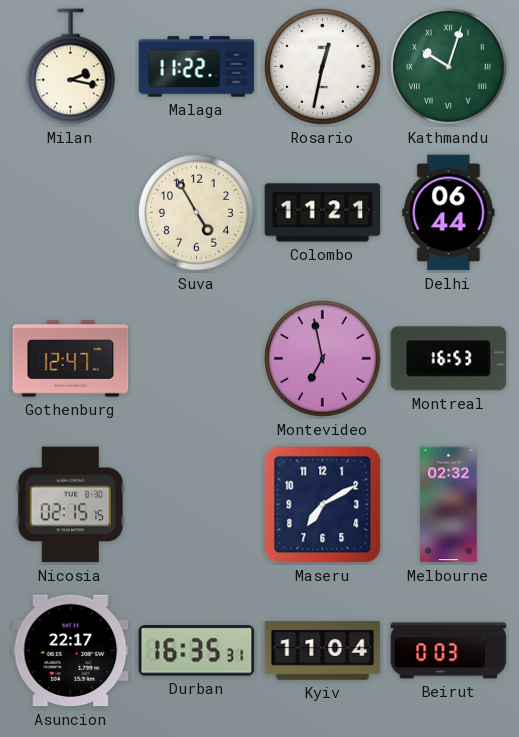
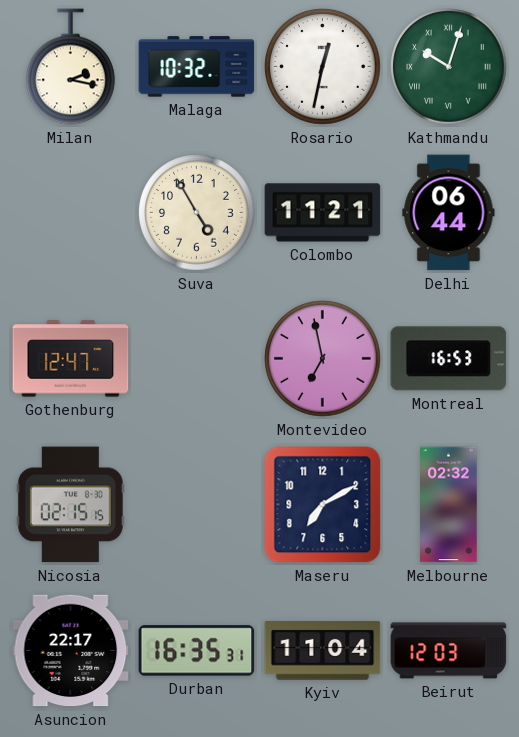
Malaga: 11:22 -> 10:32
Beirut: 0:03 -> 12:03
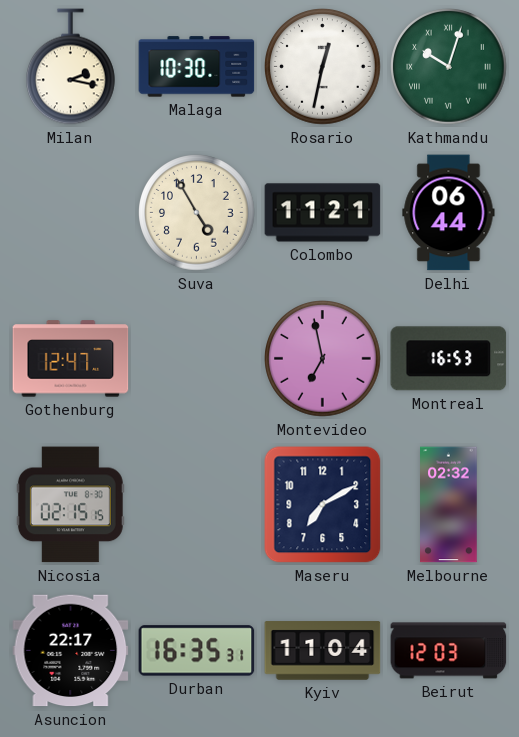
Malaga: 10:32 -> 10:30
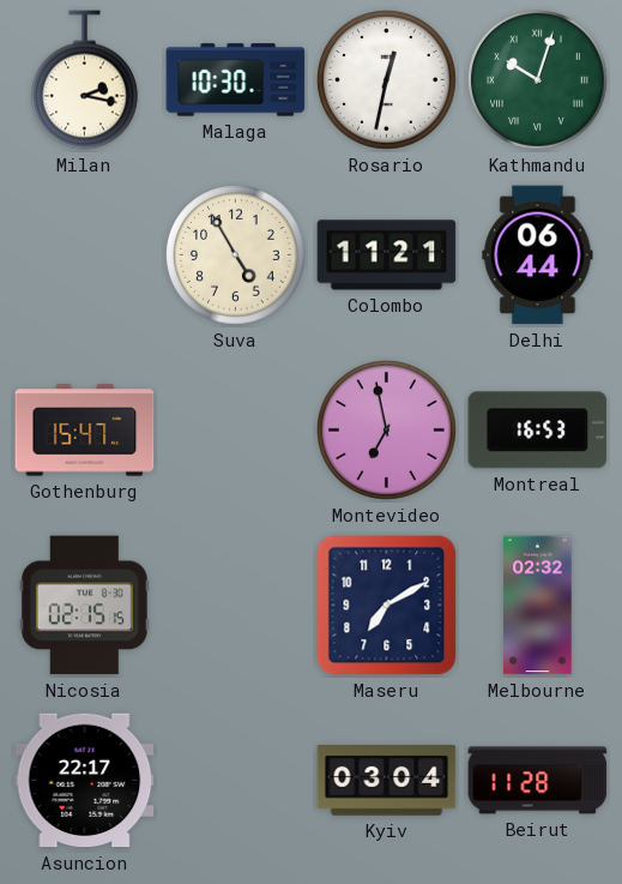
Gothenburg: 12:47 -> 15:47
Durban: 16:35 -> none
Kyiv: 11:04 -> 03:04
Beirut: 12:03 -> 11:28
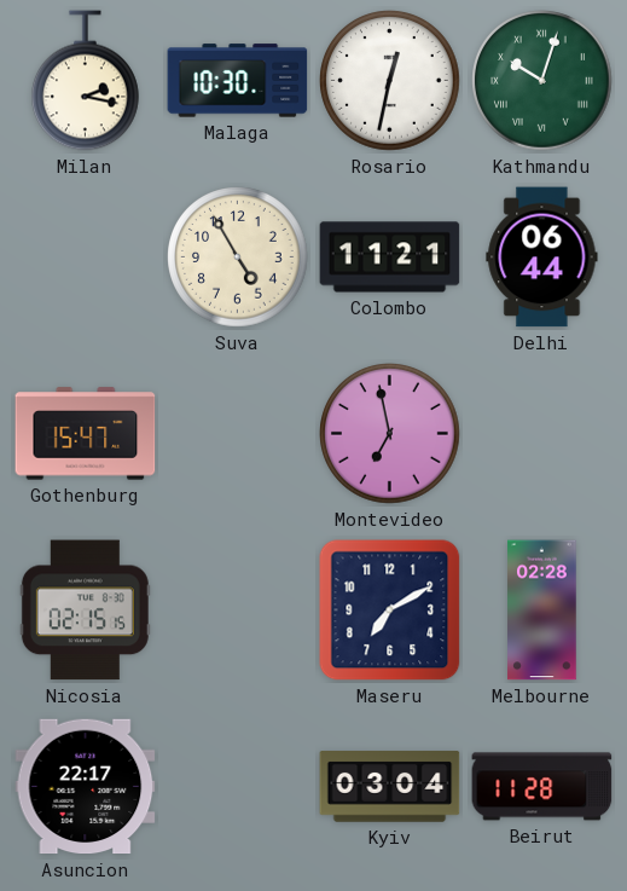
Montreal: 16:53 -> none
Melbourne: 02:32 -> 02:28
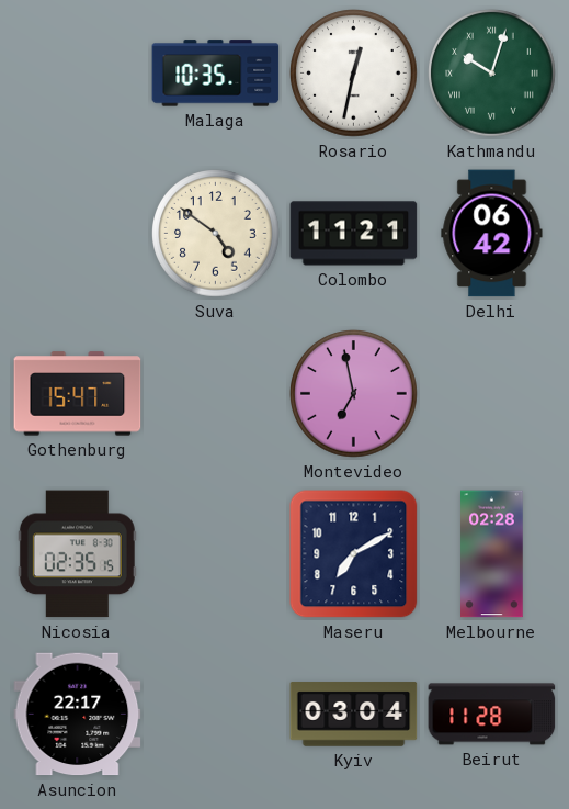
Milan: 2:17 -> none
Malaga: 10:30 -> 10:35
Suva: 4:55 -> 4:51
Delhi: 06:44 -> 06:42
Nicosia: 02:15 -> 02:35
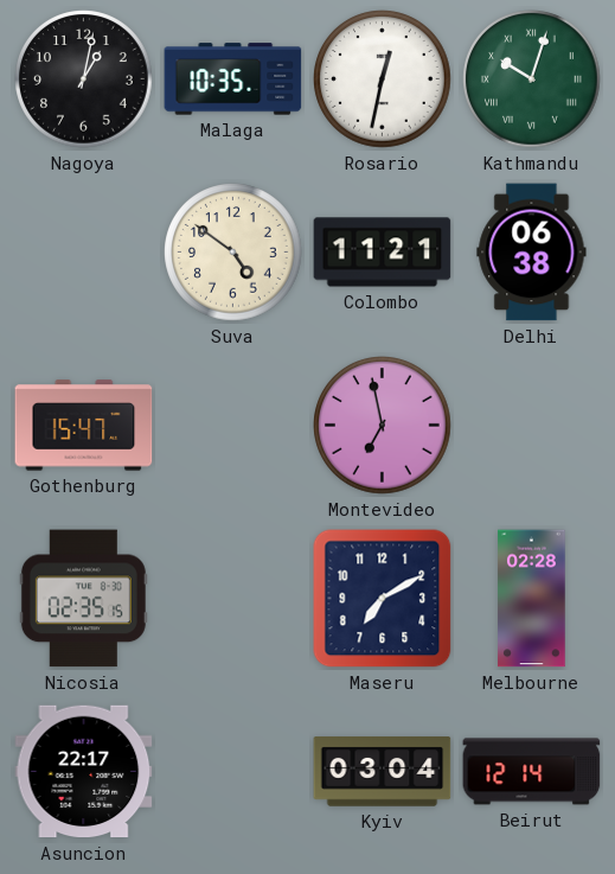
Nagoya: none -> 1:02
Delhi: 06:42 -> 06:38
Beirut: 11:28 -> 12:14
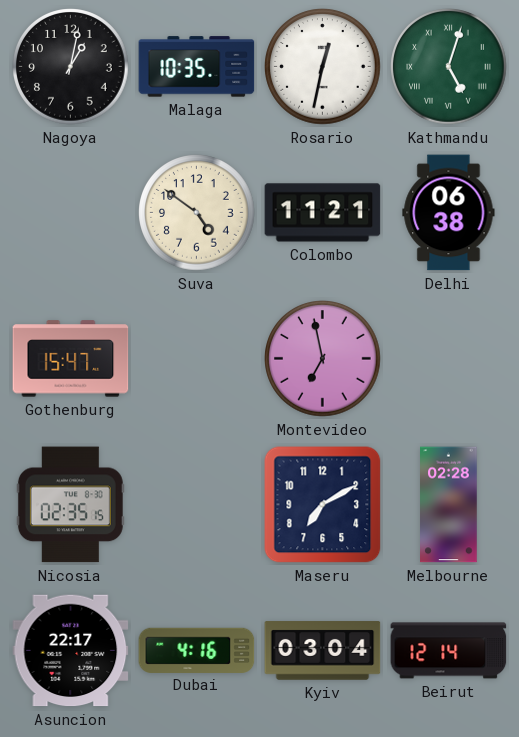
Kathmandu: 10:03 -> 5:03
Dubai: none -> 4:16
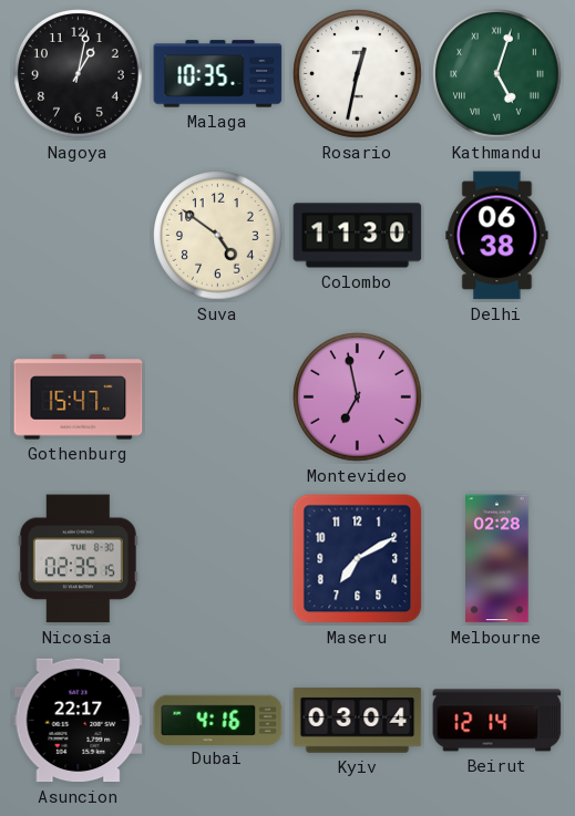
Colombo: 11:21 -> 11:30
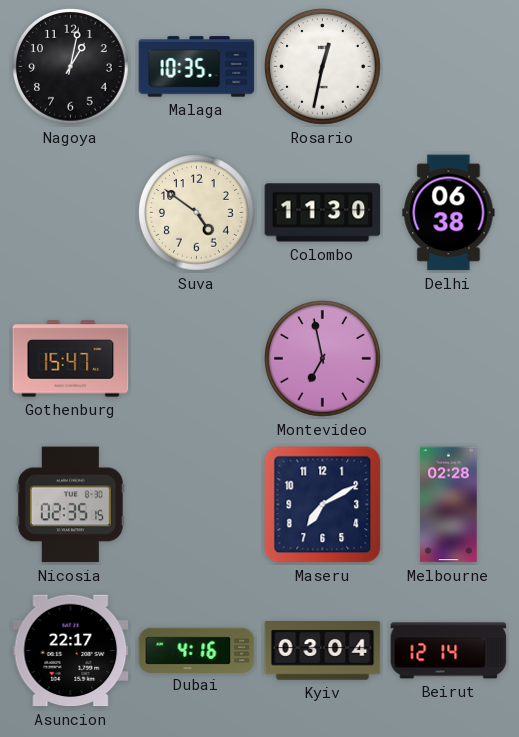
Kathmandu: 5:03 -> none
